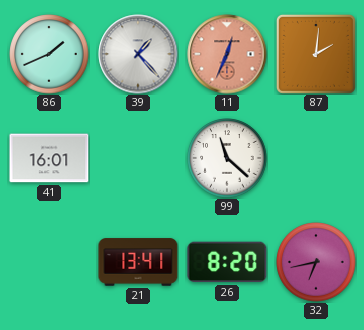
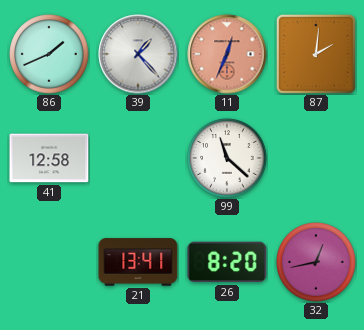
41: 16:01 -> 12:58
32: 6:43 -> 12:43
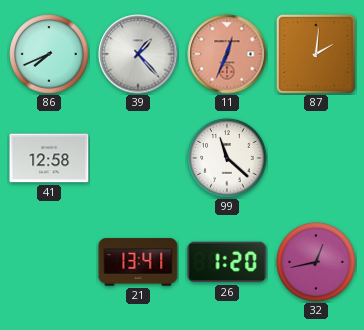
86: 1:41 -> 7:41
26: 8:20 -> 1:20
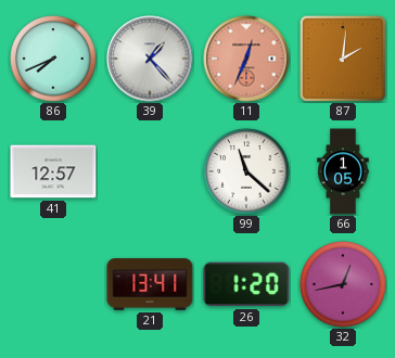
41: 12:58 -> 12:57
66: none -> 1:05
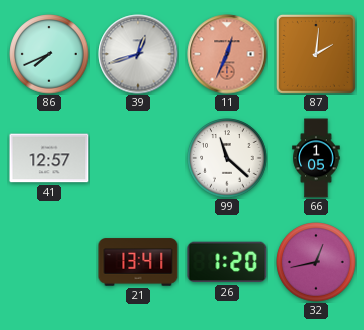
39: 1:23 -> 12:42
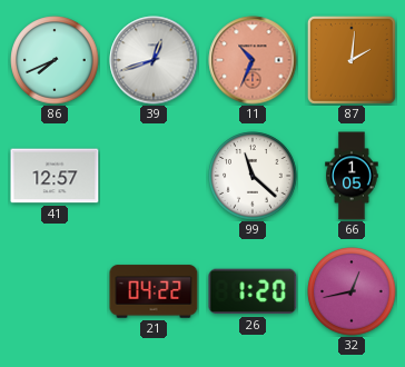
11: 12:34 -> 10:34
21: 13:41 -> 04:22
